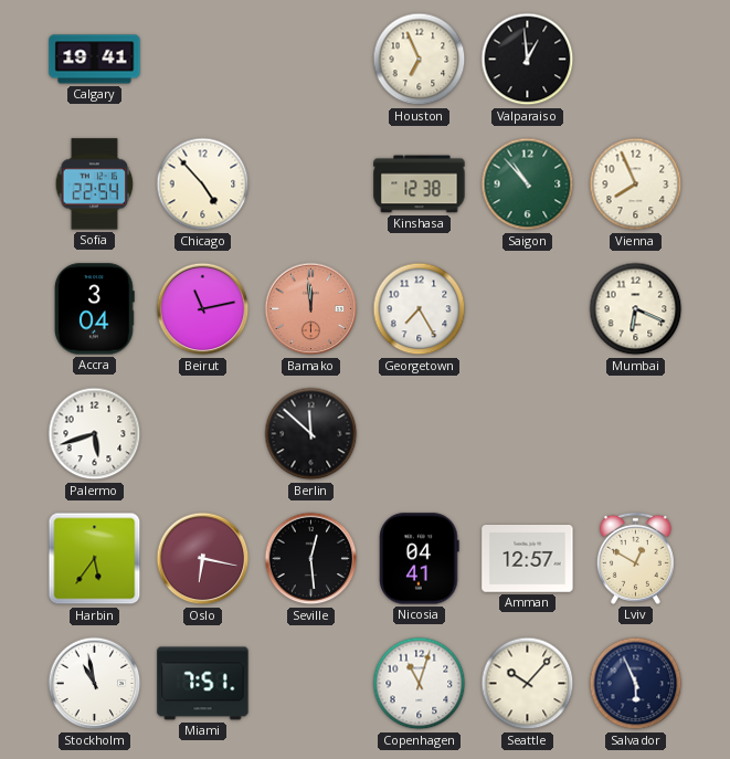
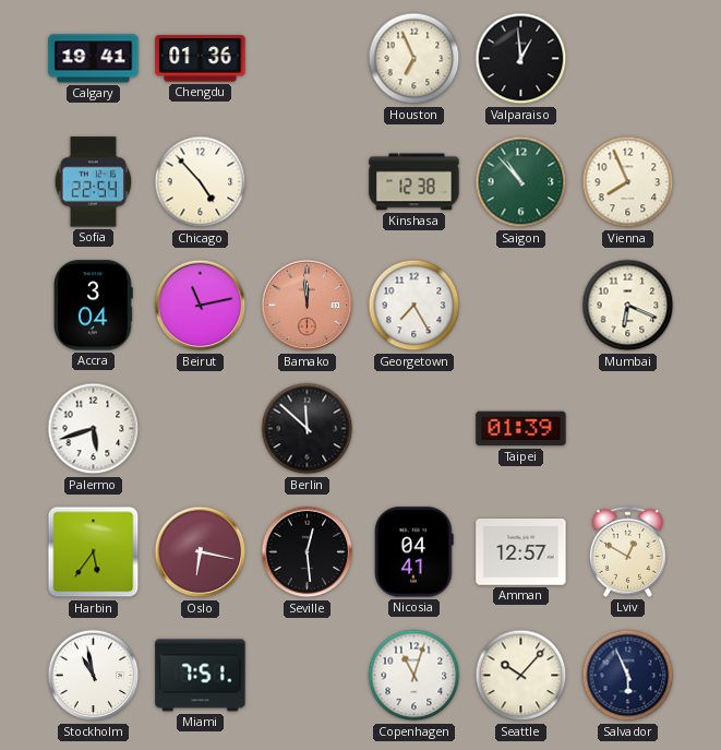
Chengdu: none -> 01:36
Taipei: none -> 01:39
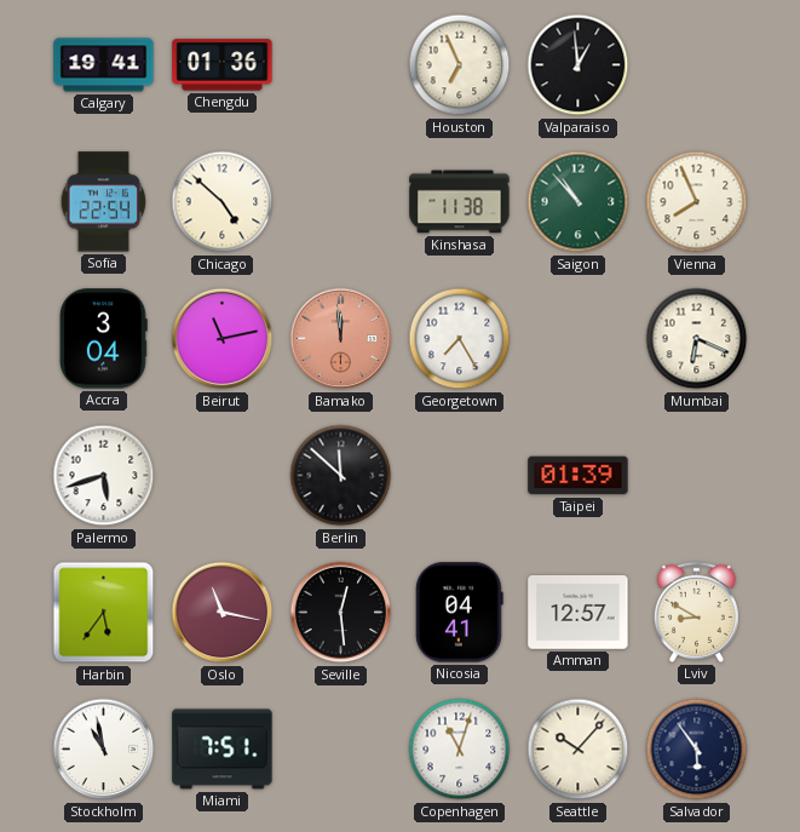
Chicago: 4:53 -> 4:52
Kinshasa: 12:38 -> 11:38
Oslo: 6:17 -> 11:17
Lviv: 12:50 -> 8:50
Salvador: 5:56 -> 5:54
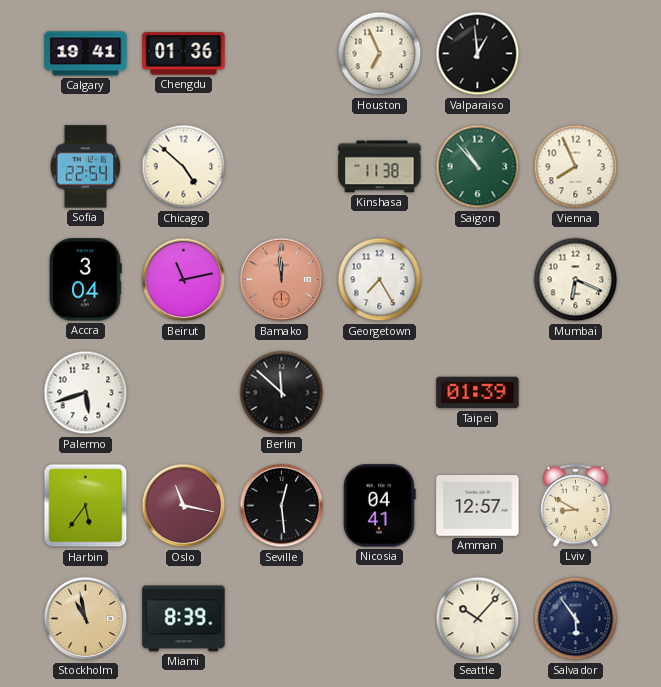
Stockholm dial: white -> champagne
Miami: 7:51 -> 8:39
Copenhagen: 11:03 -> none
